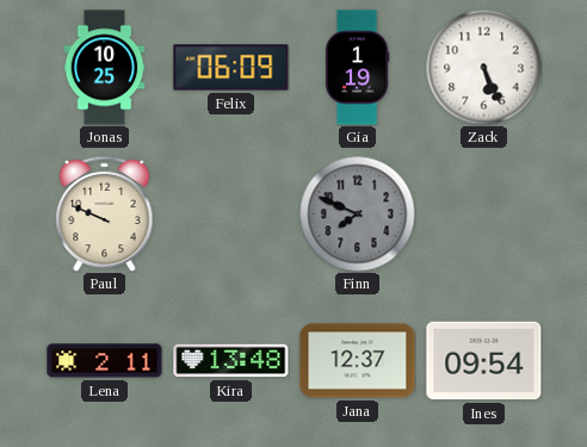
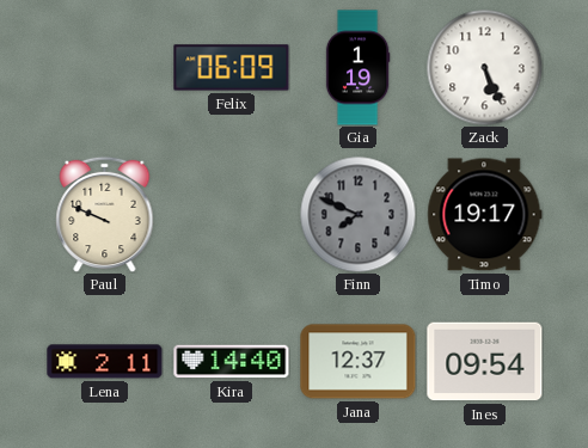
Jonas: 10:25 -> none
Timo: none -> 19:17
Kira: 13:48 -> 14:40
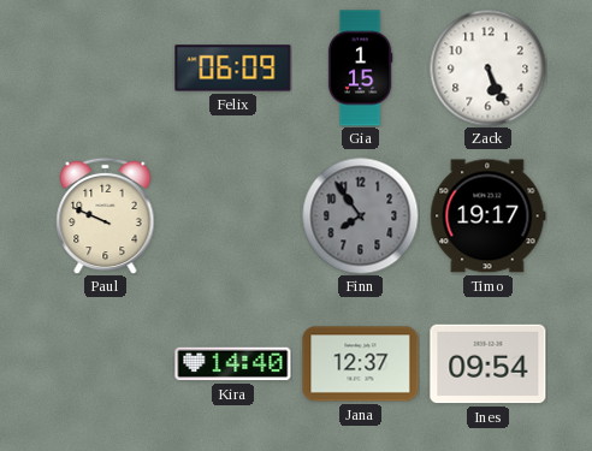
Gia: 1:19 -> 1:15
Finn: 7:49 -> 7:54
Lena: 2:11 -> none
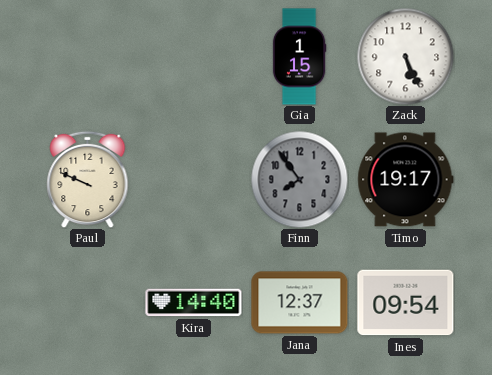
Felix: 06:09 -> none
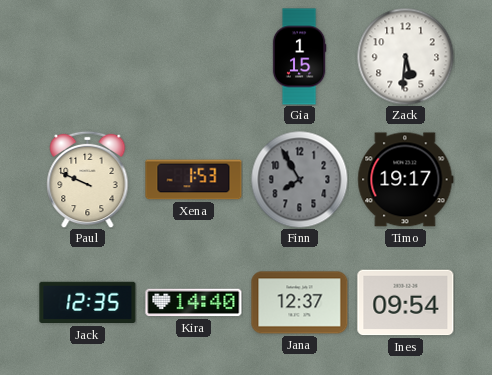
Zack: 5:26 -> 5:31
Xena: none -> 1:53
Finn: 7:54 -> 7:55
Jack: none -> 12:35
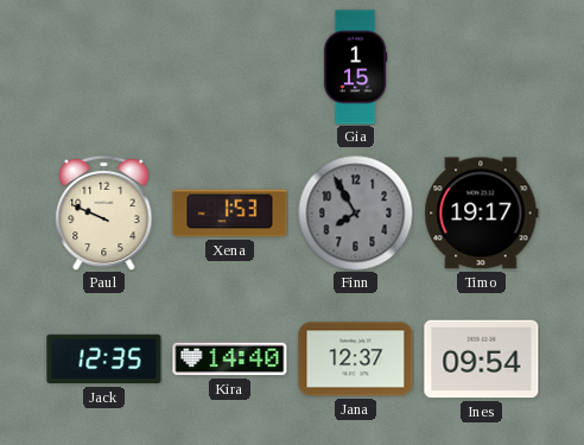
Zack: 5:31 -> none
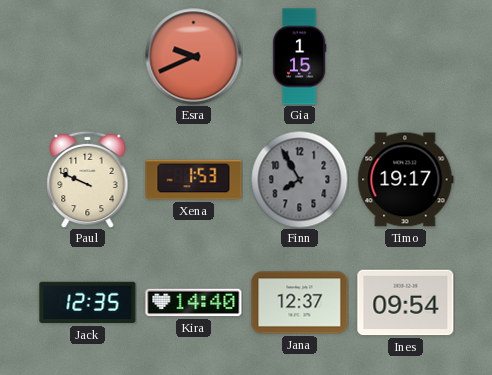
Esra: none -> 9:41
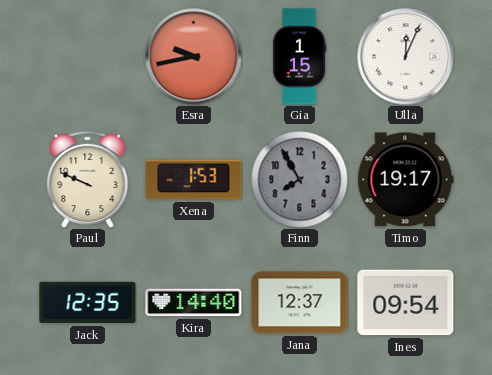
Esra: 9:41 -> 9:43
Ulla: none -> 12:04
